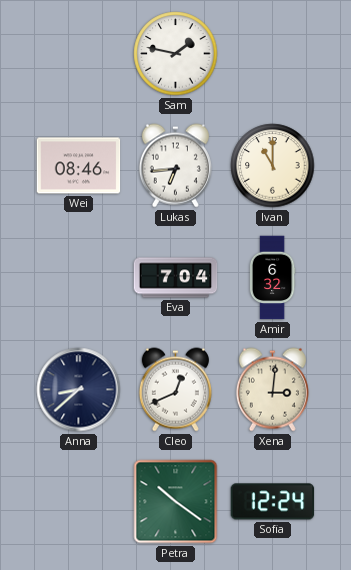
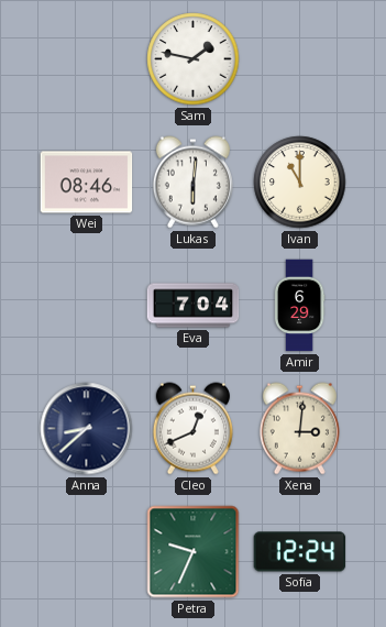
Lukas: 6:44 -> 6:01
Amir: 6:32 -> 6:29
Petra: 10:21 -> 9:34
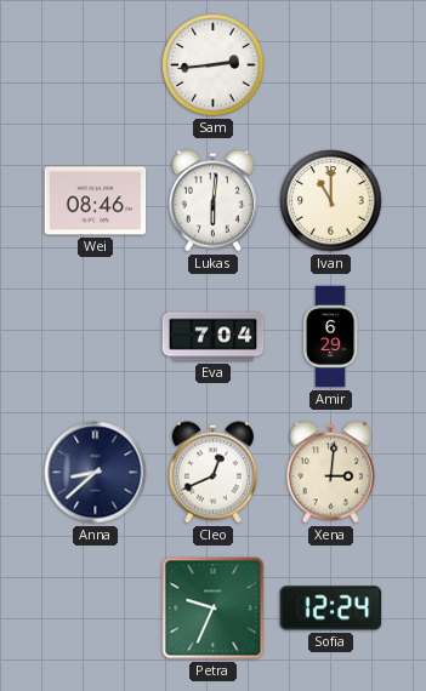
Sam: 1:47 -> 2:44
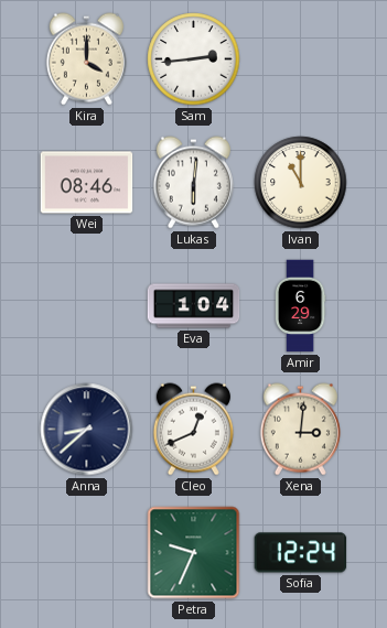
Kira: none -> 4:00
Eva: 7:04 -> 1:04
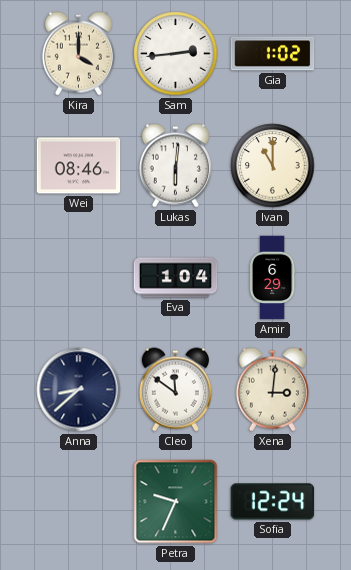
Gia: none -> 1:02
Cleo: 12:41 -> 11:51
